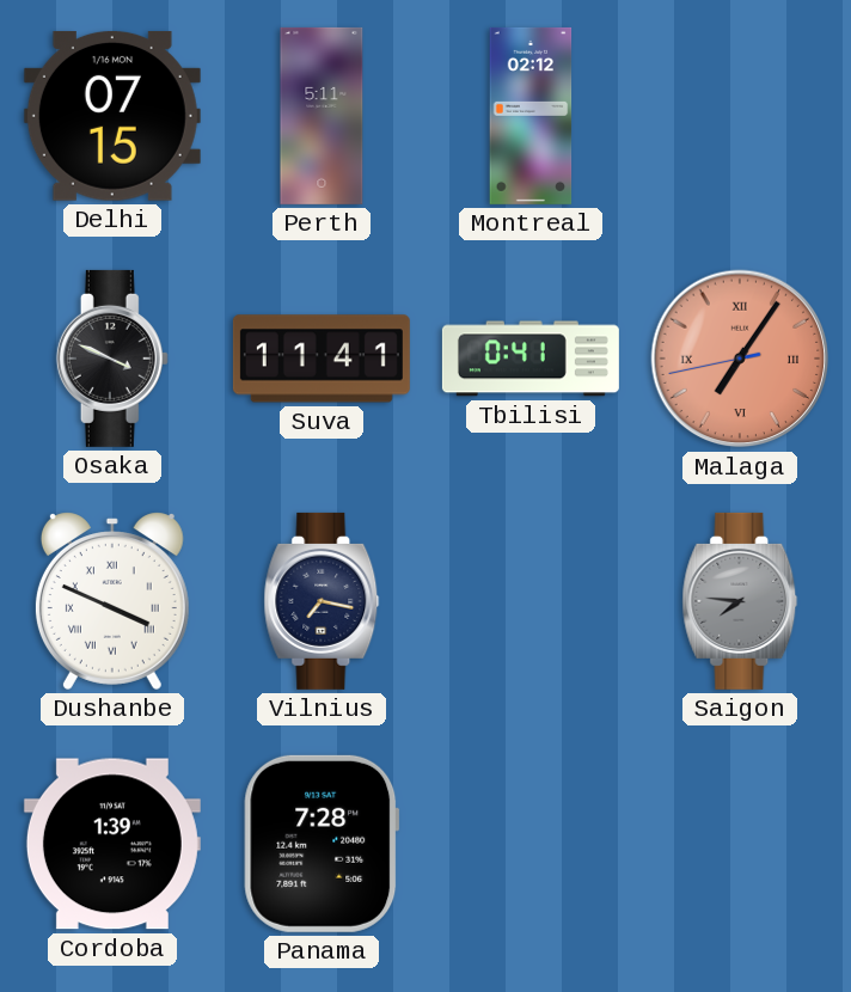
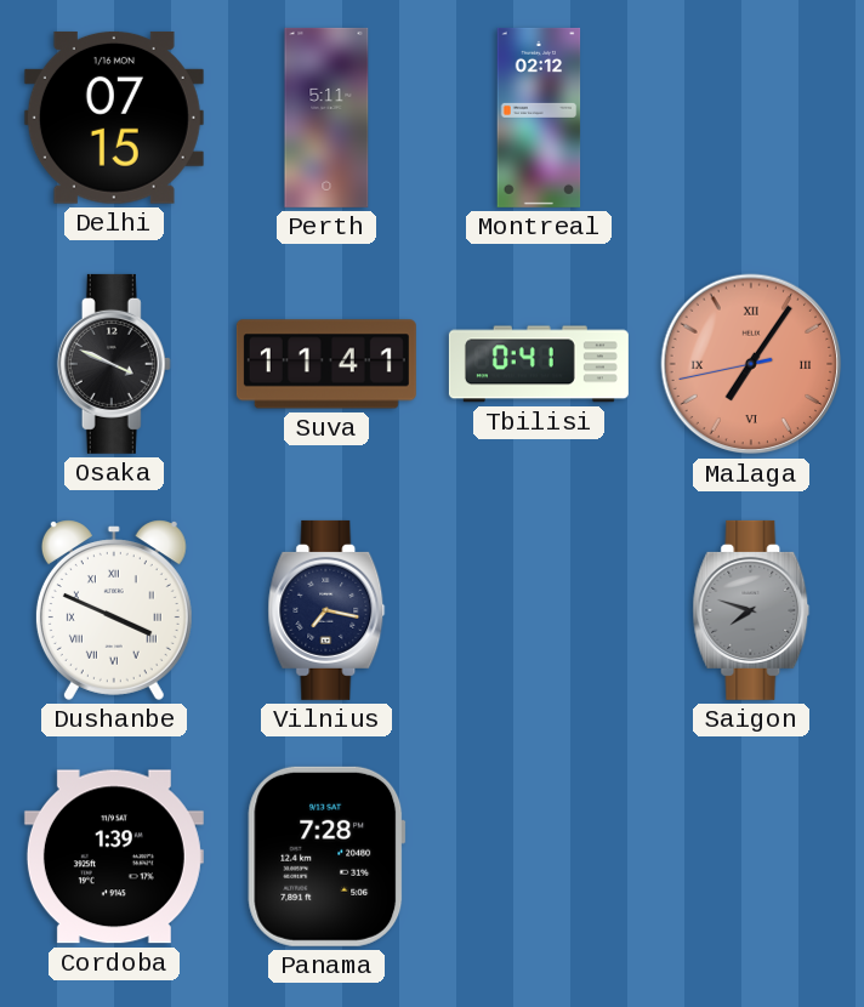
Saigon: 7:46 -> 7:48
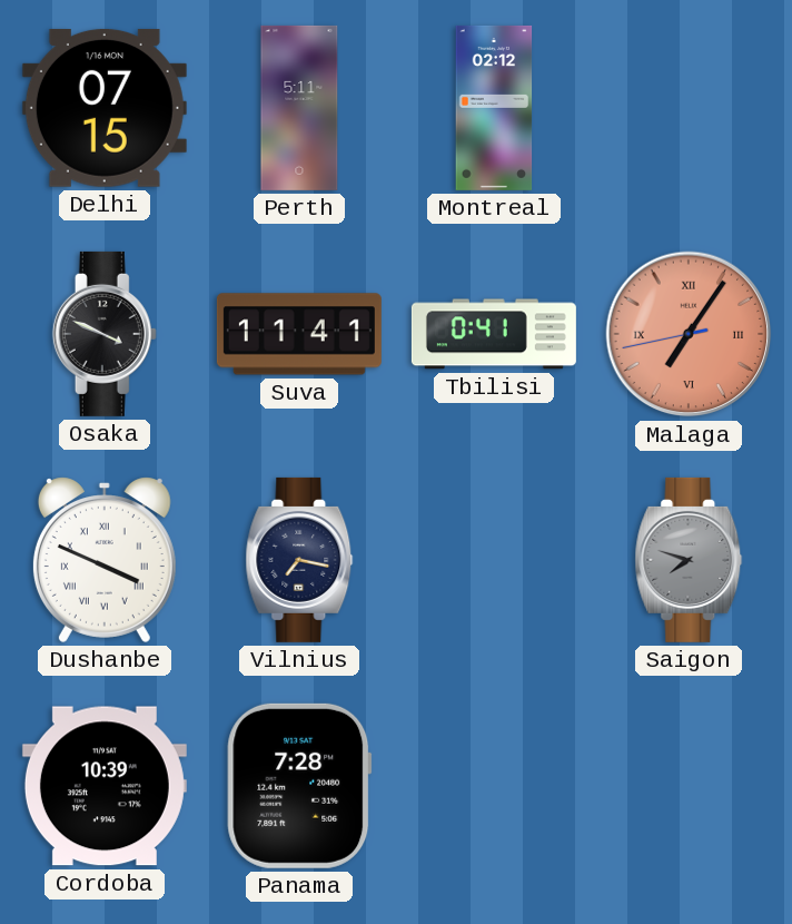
Cordoba: 1:39 -> 10:39
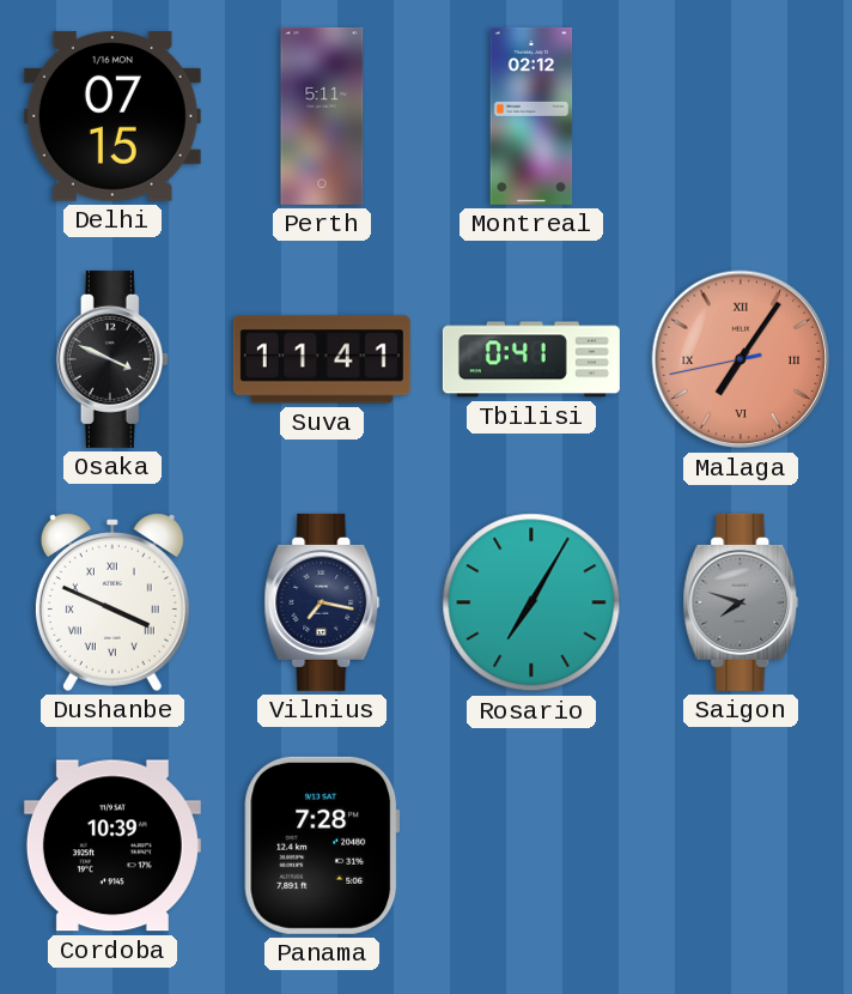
Rosario: none -> 7:05
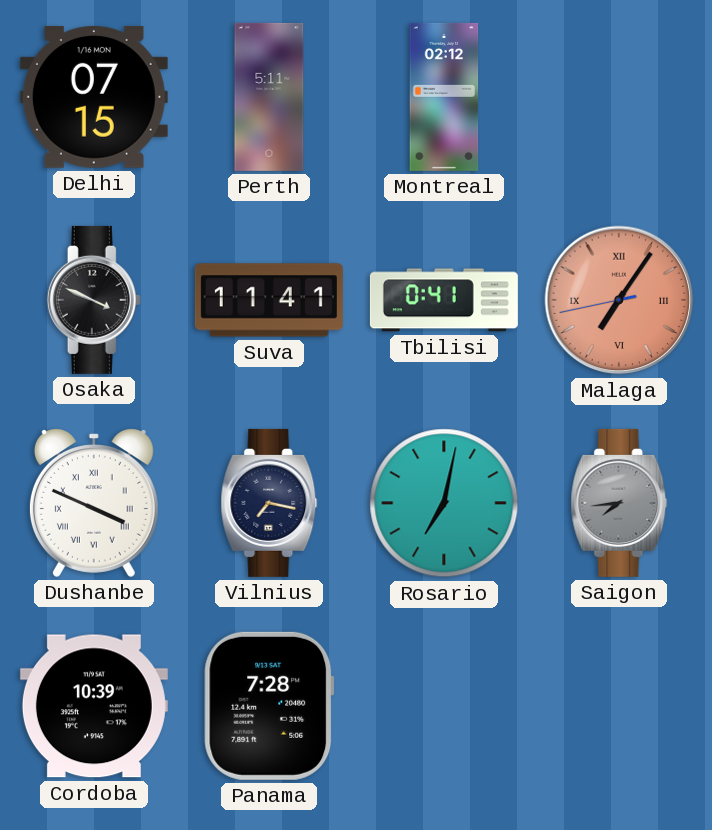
Rosario: 7:05 -> 7:02
Saigon: 7:48 -> 7:44
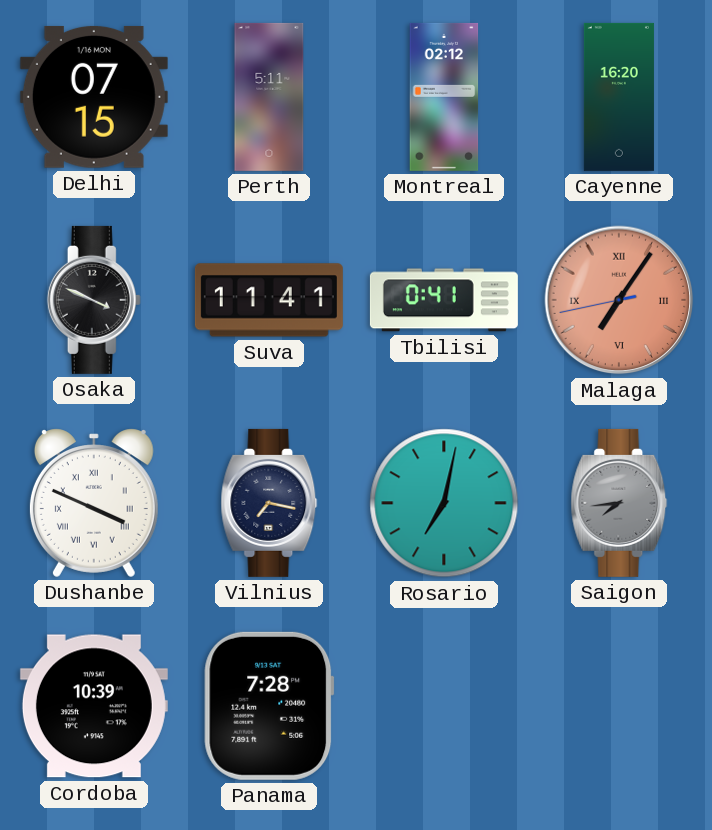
Cayenne: none -> 16:20
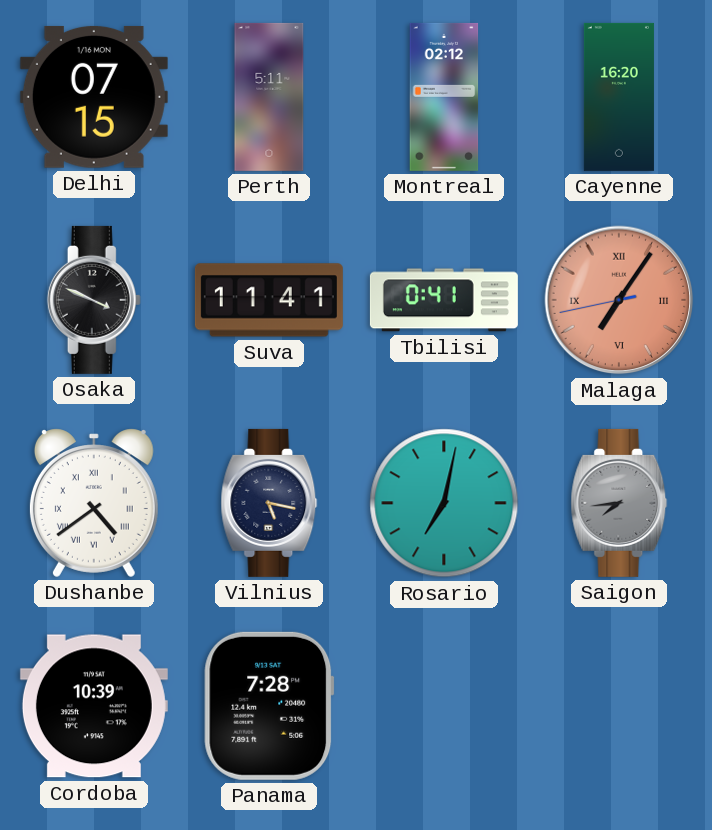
Dushanbe: 3:49 -> 4:39
Vilnius: 7:17 -> 5:17
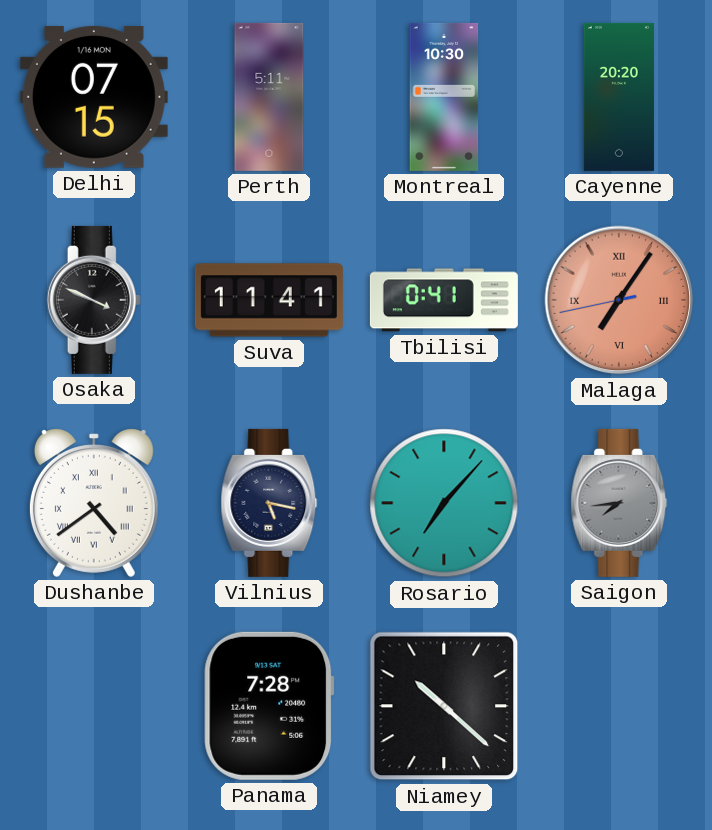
Montreal: 02:12 -> 10:30
Cayenne: 16:20 -> 20:20
Rosario: 7:02 -> 7:07
Cordoba: 10:39 -> none
Niamey: none -> 10:22
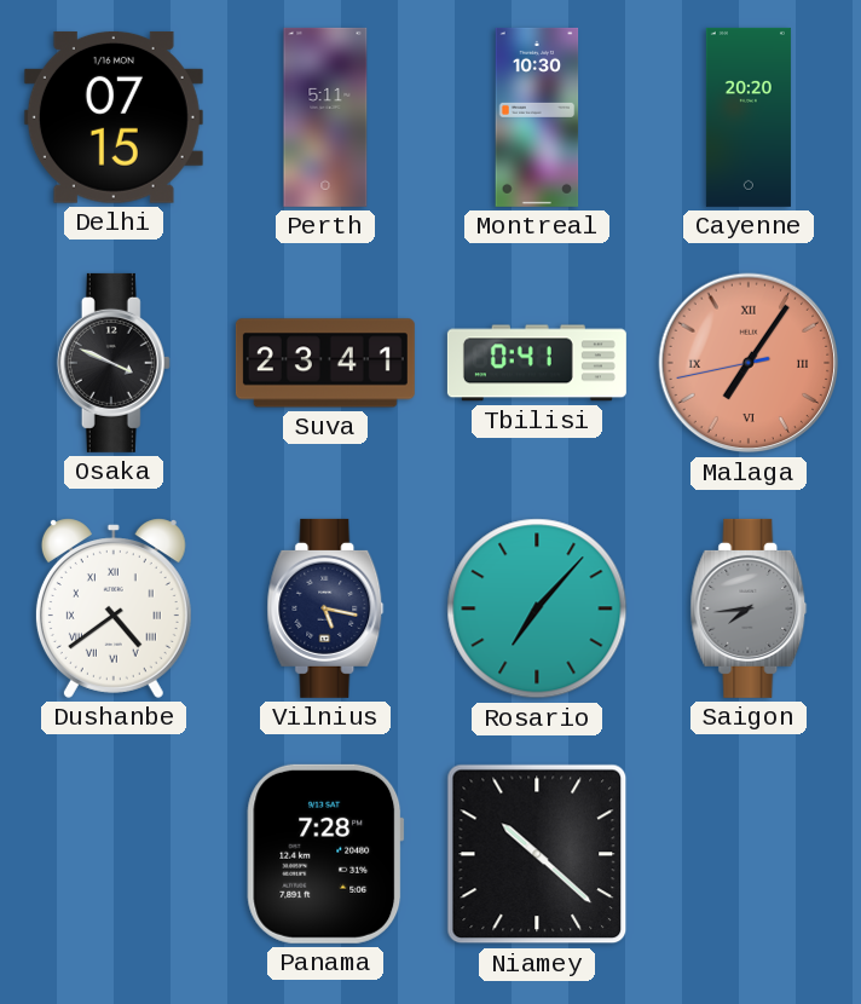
Suva: 11:41 -> 23:41
